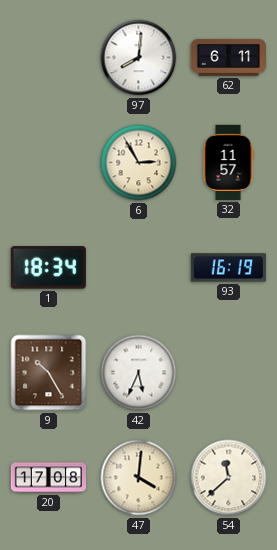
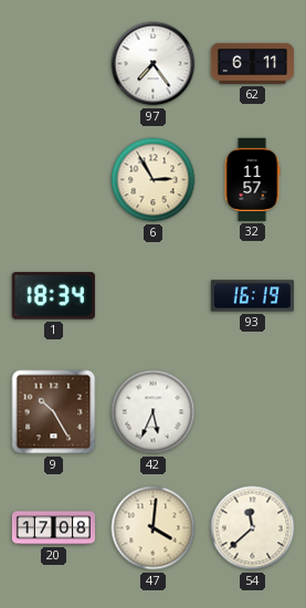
97: 8:01 -> 7:24
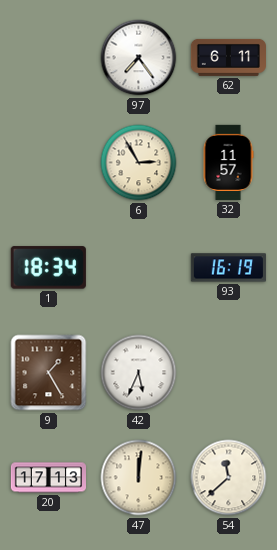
9: 10:25 -> 1:25
20: 17:08 -> 17:13
47: 4:01 -> 12:01
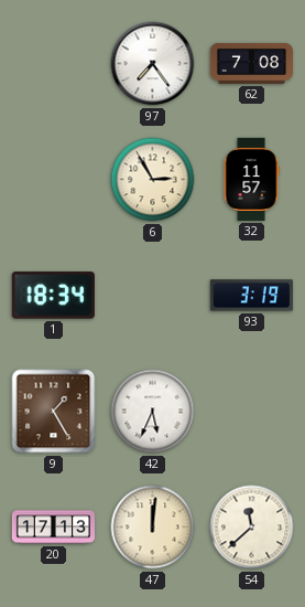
62: 6:11 -> 7:08
93: 16:19 -> 3:19
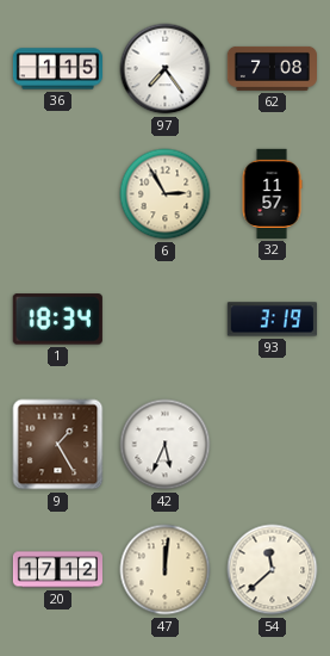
36: none -> 1:15
20: 17:13 -> 17:12
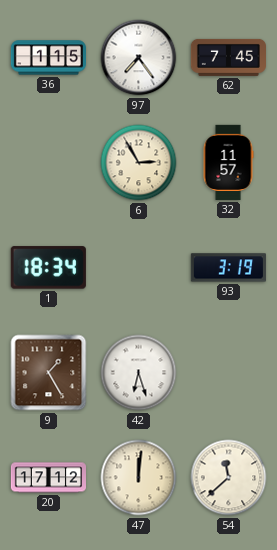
62: 7:08 -> 7:45
42: 5:34 -> 6:27
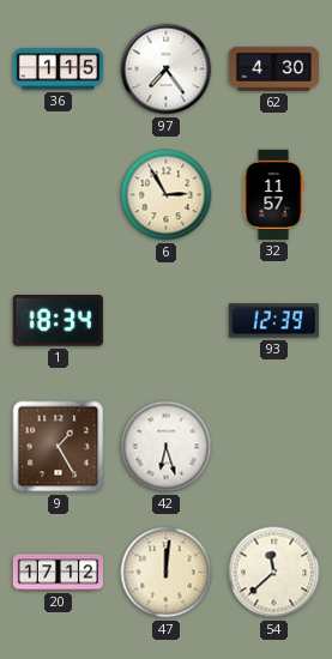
62: 7:45 -> 4:30
93: 3:19 -> 12:39
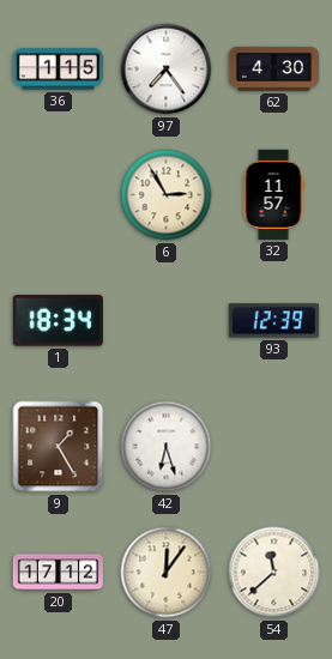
47: 12:01 -> 12:06
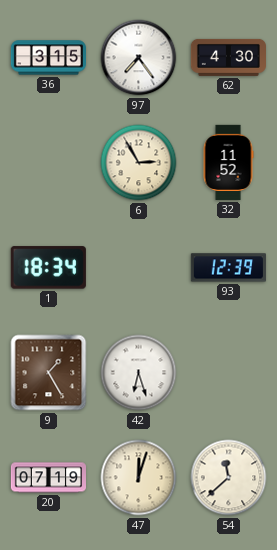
36: 1:15 -> 3:15
32: 11:57 -> 11:52
20: 17:12 -> 07:19
47: 12:06 -> 12:03
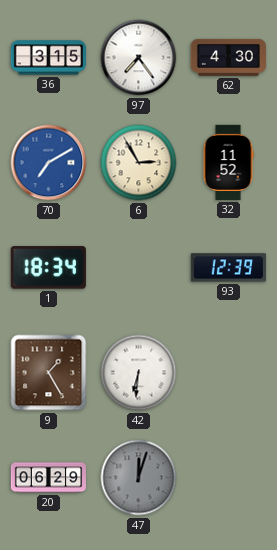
70: none -> 7:10
42: 6:27 -> 6:31
20: 07:19 -> 06:29
47 dial: cream -> grey
54: 11:38 -> none
